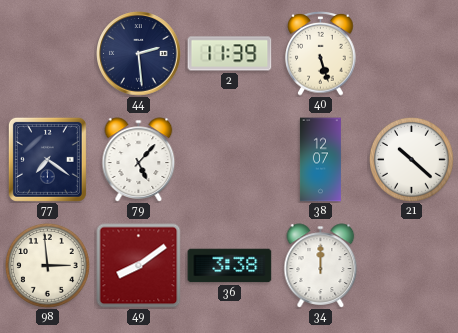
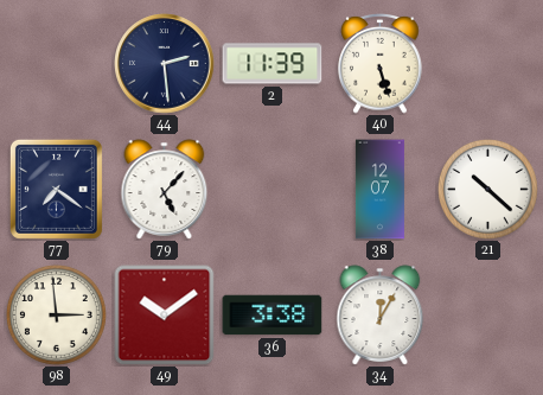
49: 8:09 -> 10:09
34: 12:00 -> 12:05
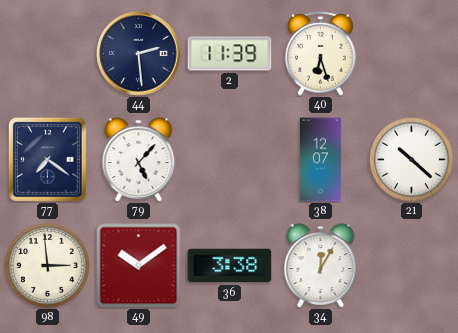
40: 5:27 -> 6:27
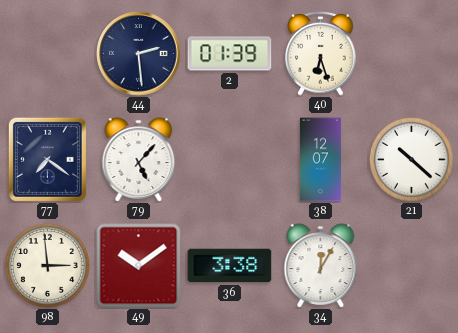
2: 11:39 -> 01:39
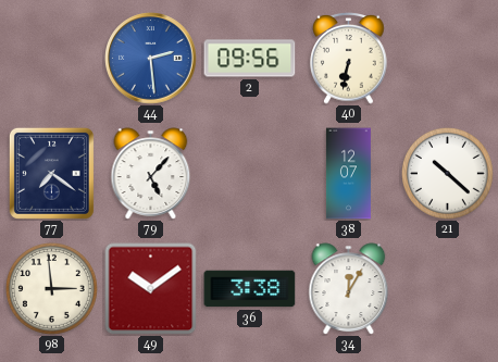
44 dial: navy -> blue
2: 01:39 -> 09:56
40: 6:27 -> 6:32
